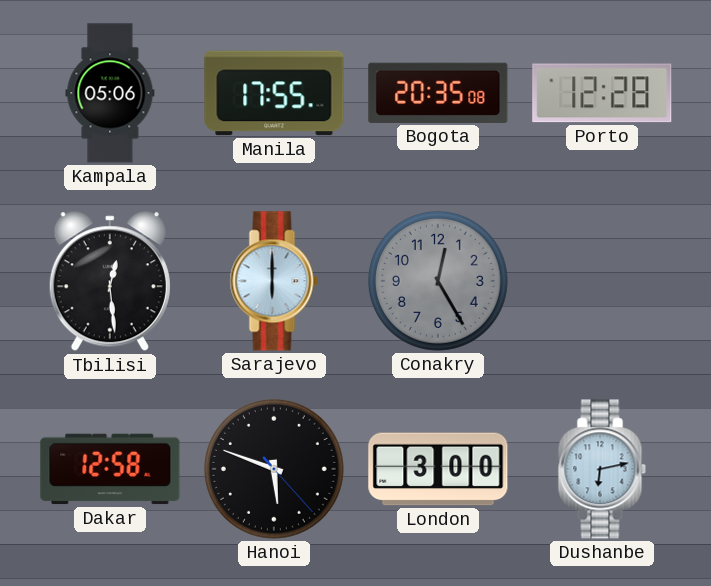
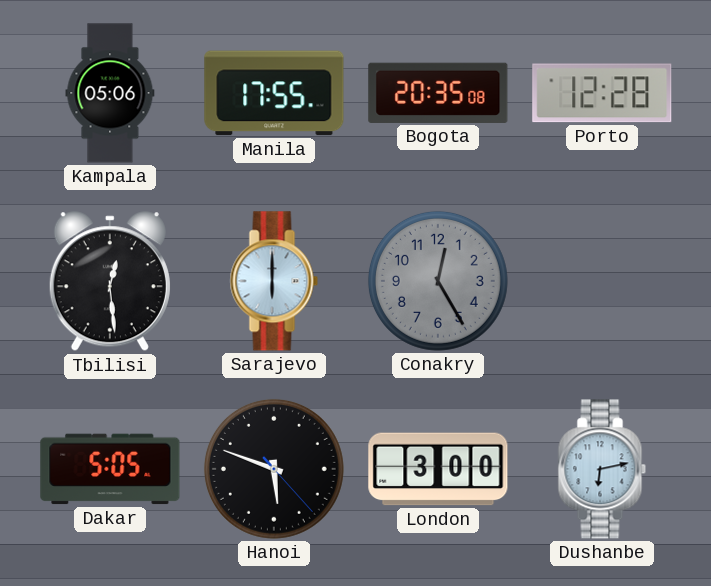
Dakar: 12:58 -> 5:05
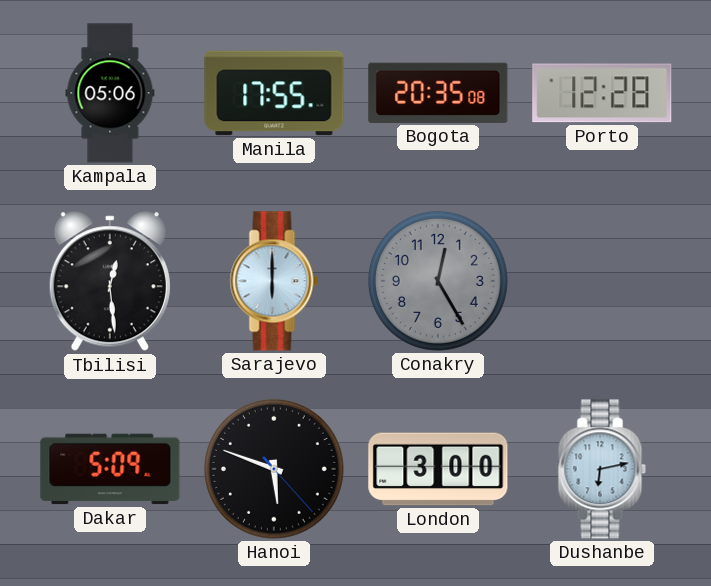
Dakar: 5:05 -> 5:09
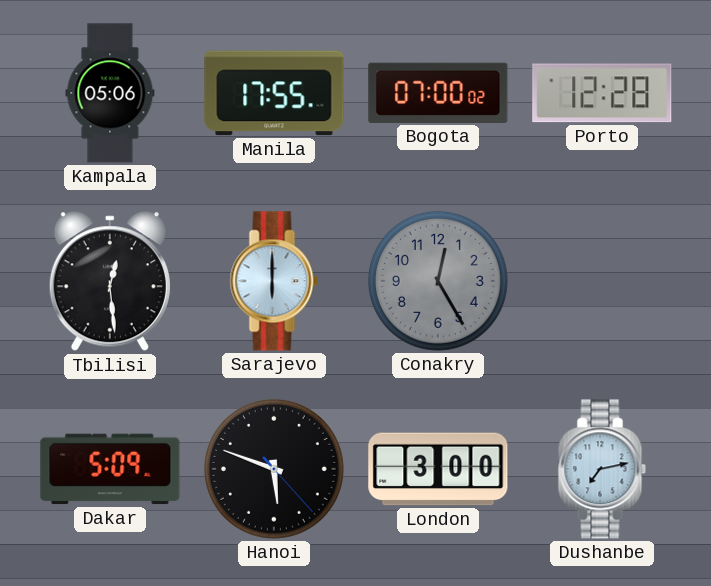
Bogota: 20:35 -> 07:00
Dushanbe: 6:13 -> 7:13
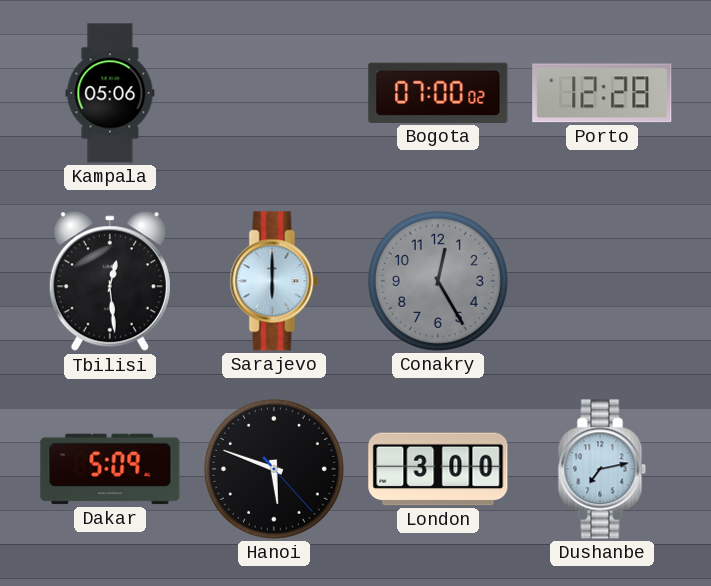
Manila: 17:55 -> none
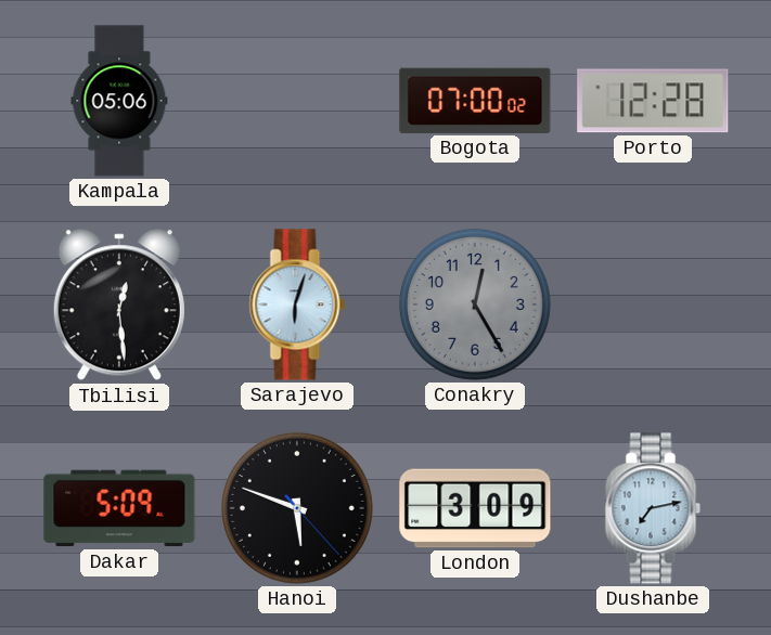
Sarajevo: 6:00 -> 6:03
London: 3:00 -> 3:09
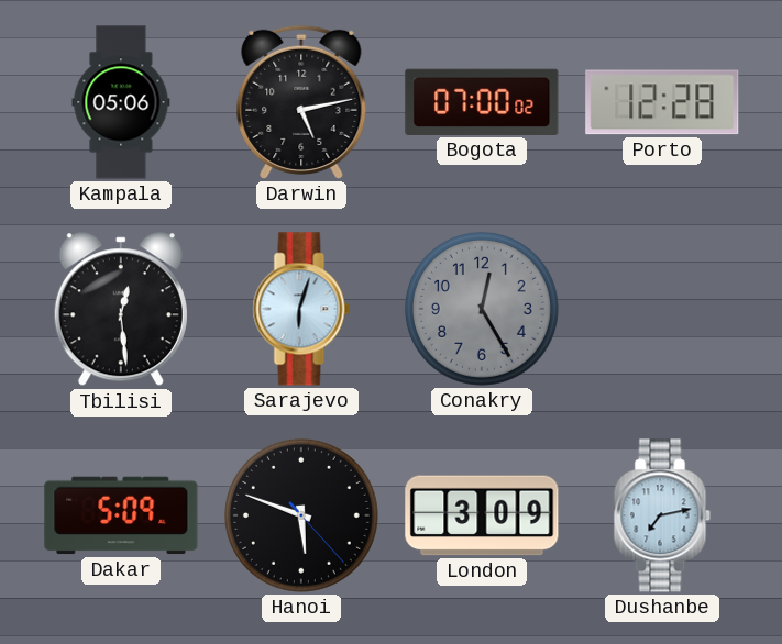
Darwin: none -> 5:13
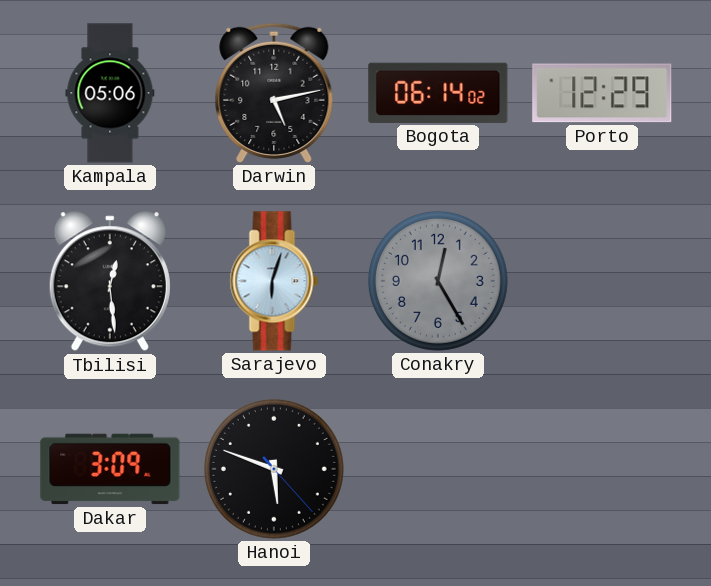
Bogota: 07:00 -> 06:14
Porto: 12:28 -> 12:29
Dakar: 5:09 -> 3:09
London: 3:09 -> none
Dushanbe: 7:13 -> none
